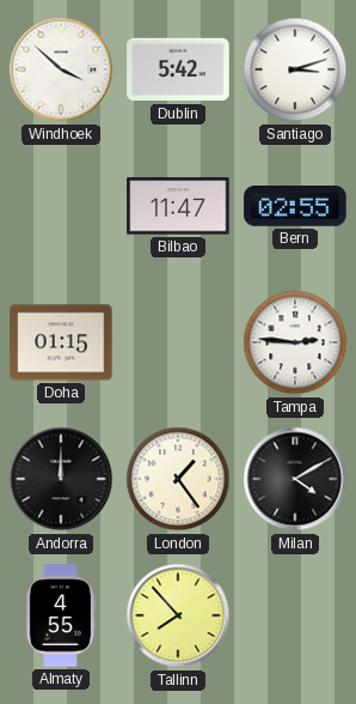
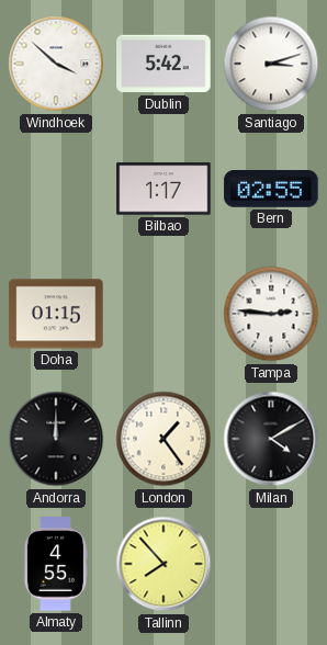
Bilbao: 11:47 -> 1:17
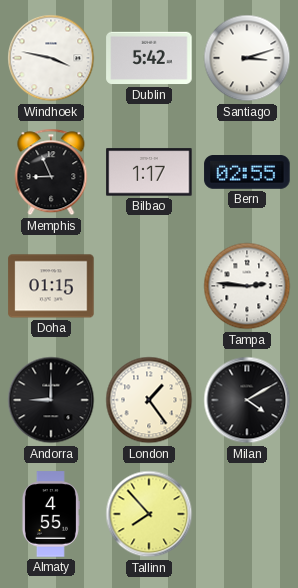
Windhoek: 3:52 -> 3:47
Memphis: none -> 8:56
Andorra: 12:00 -> 9:00
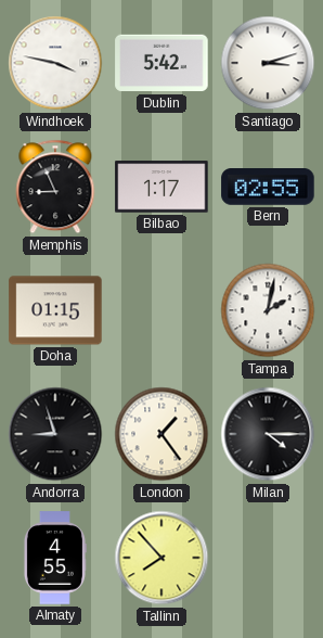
Tampa: 2:46 -> 2:02
Andorra: 9:00 -> 8:57
Milan: 4:10 -> 4:15
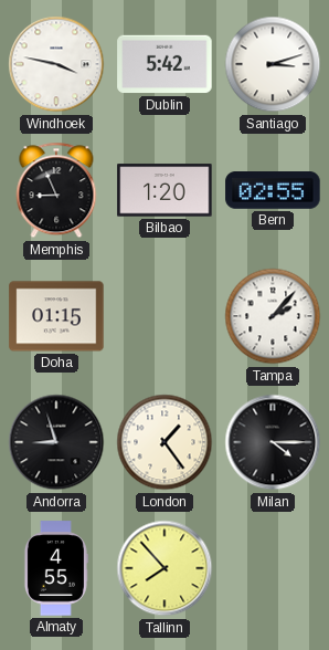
Bilbao: 1:17 -> 1:20
Tampa: 2:02 -> 2:07
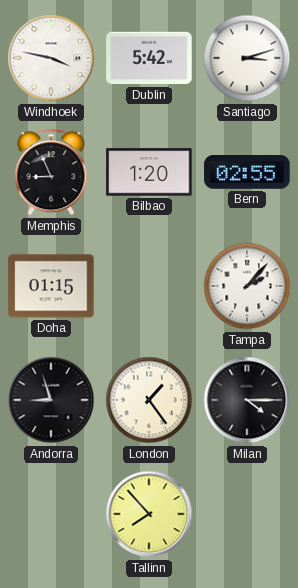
Almaty: 4:55 -> none
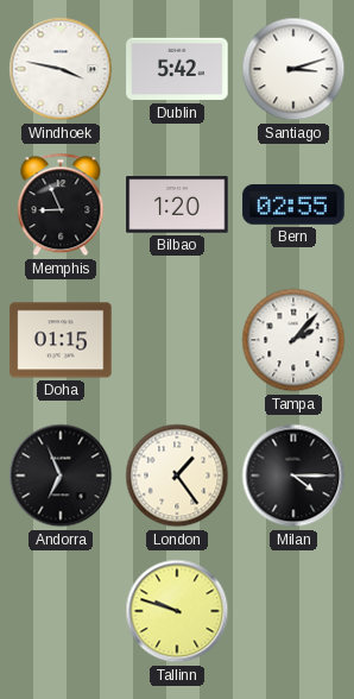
Andorra: 8:57 -> 6:56
Tallinn: 7:53 -> 9:48
